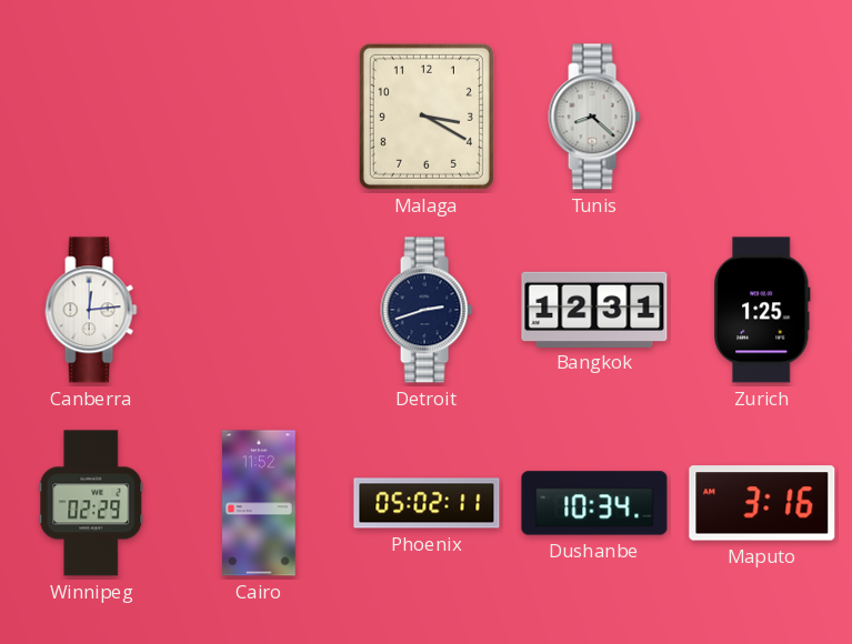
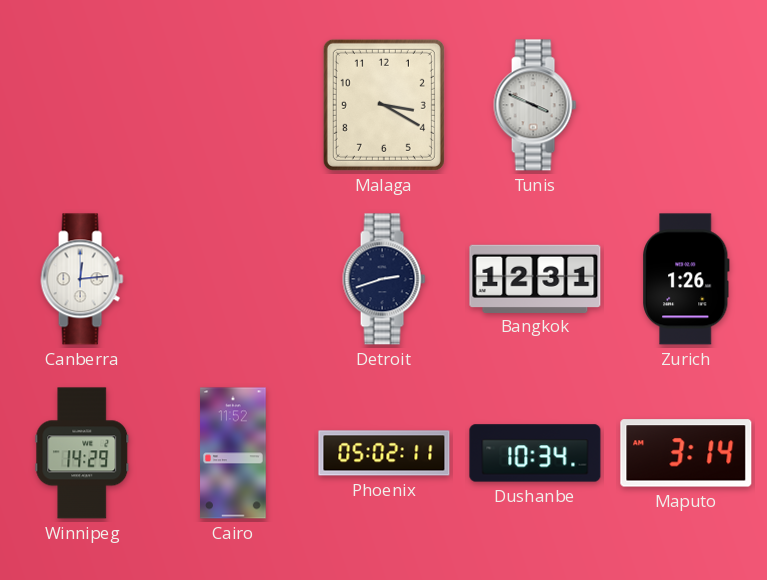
Tunis: 8:22 -> 3:49
Zurich: 1:25 -> 1:26
Winnipeg: 02:29 -> 14:29
Maputo: 3:16 -> 3:14
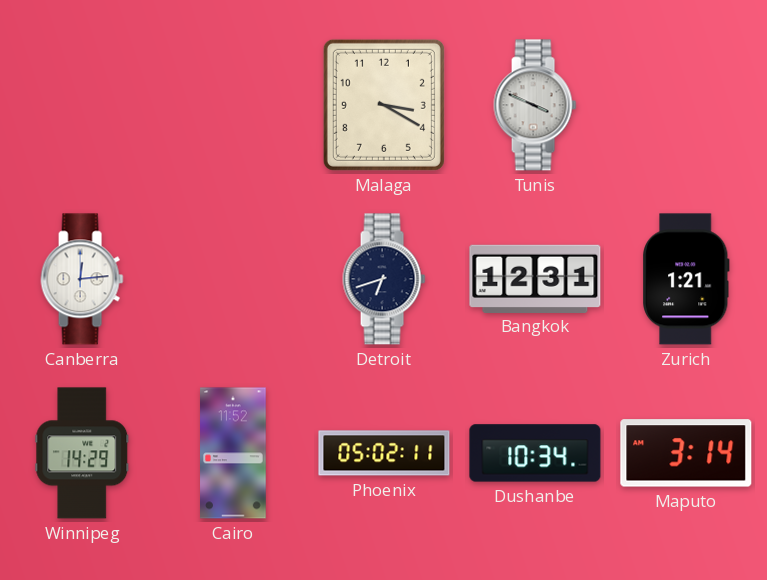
Detroit: 2:42 -> 6:42
Zurich: 1:26 -> 1:21
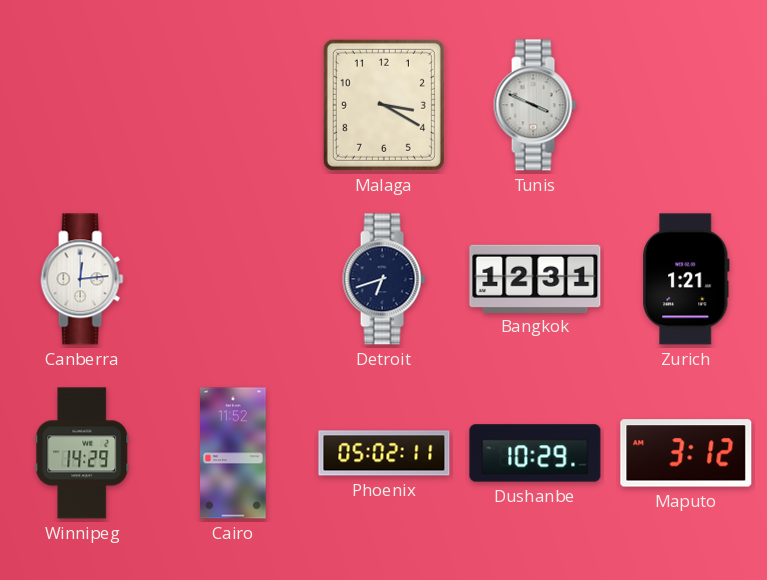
Dushanbe: 10:34 -> 10:29
Maputo: 3:14 -> 3:12
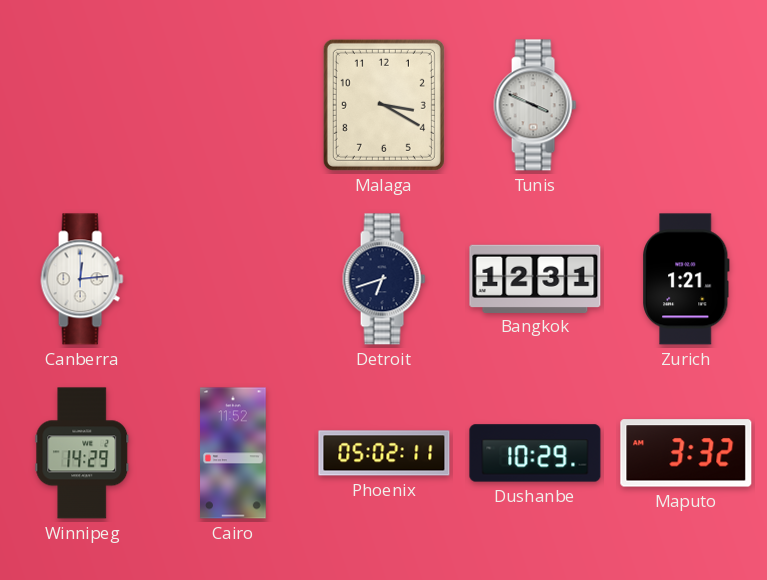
Maputo: 3:12 -> 3:32
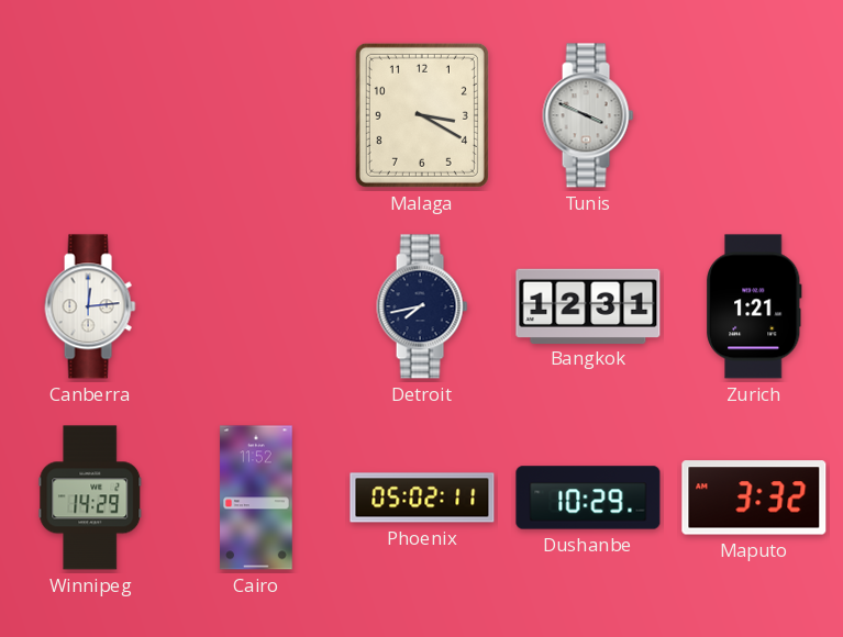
Detroit: 6:42 -> 7:43
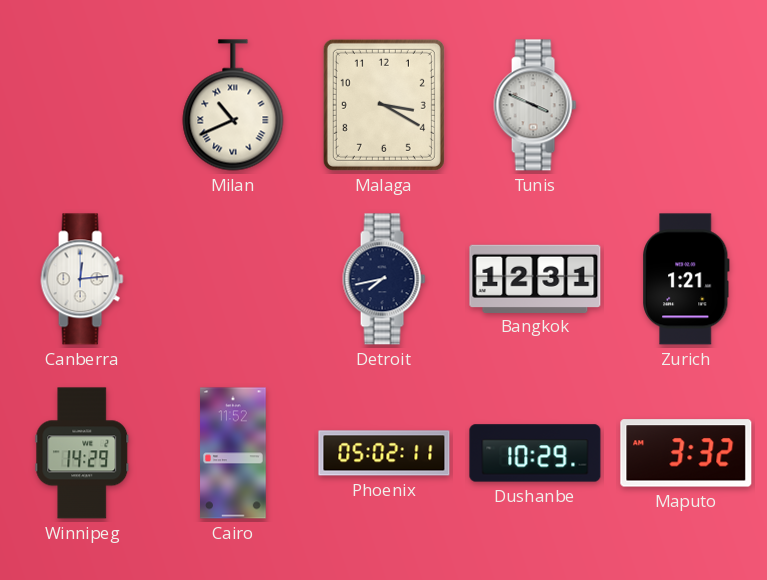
Milan: none -> 10:41
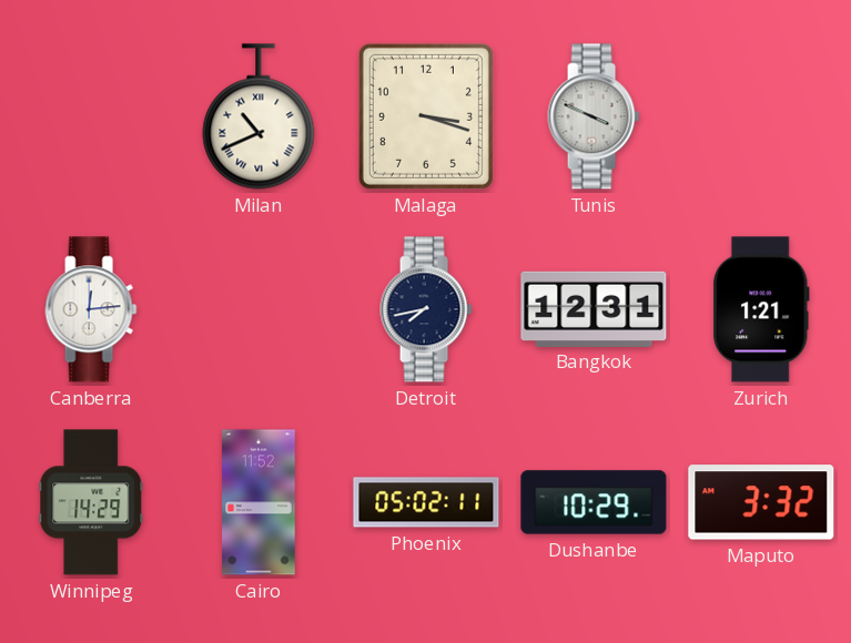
Malaga: 3:20 -> 3:18
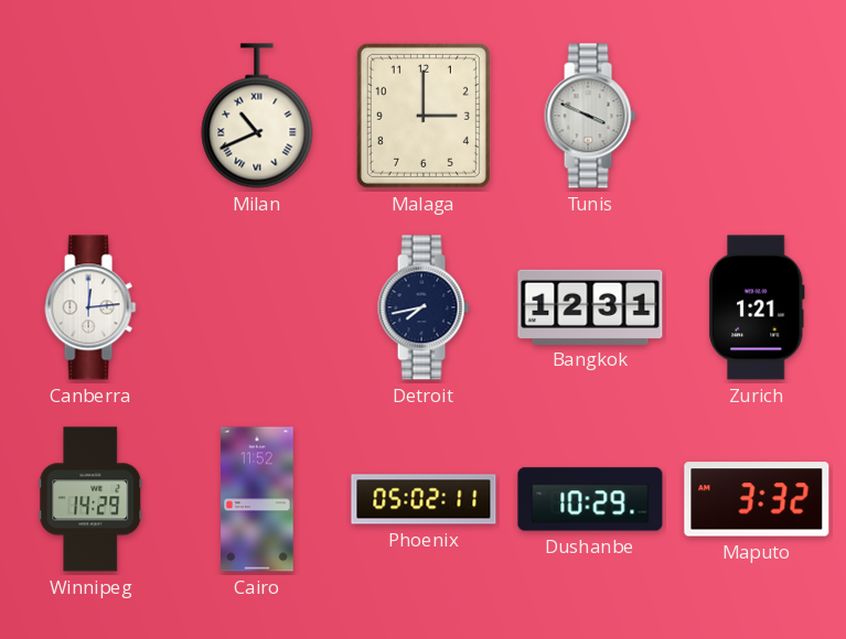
Malaga: 3:18 -> 3:00
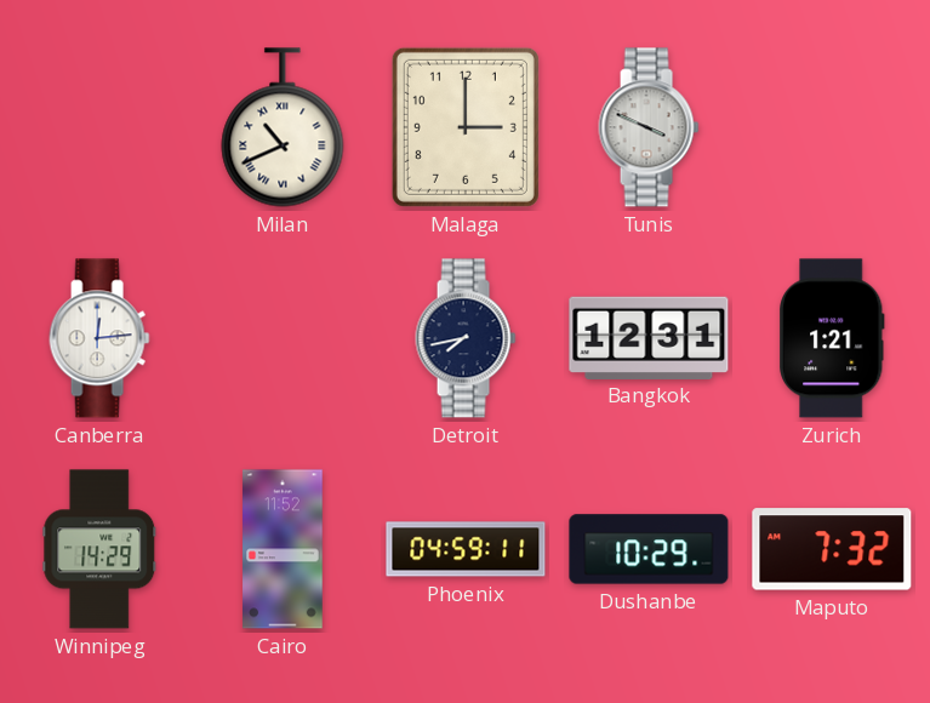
Phoenix: 05:02 -> 04:59
Maputo: 3:32 -> 7:32
